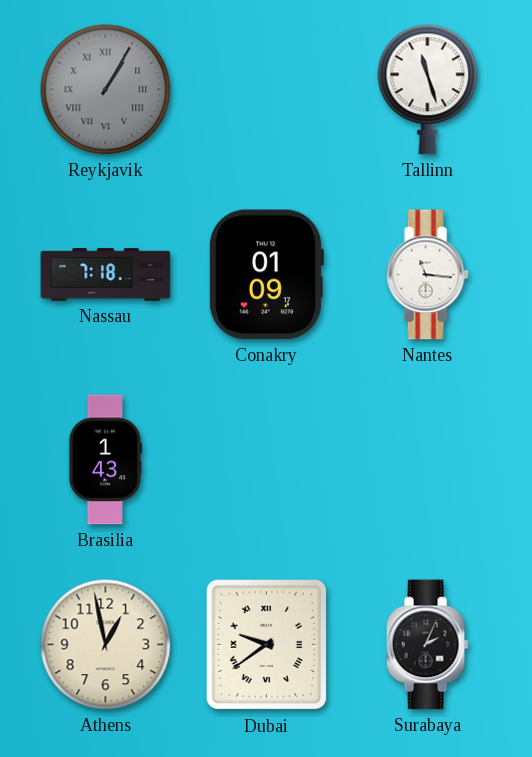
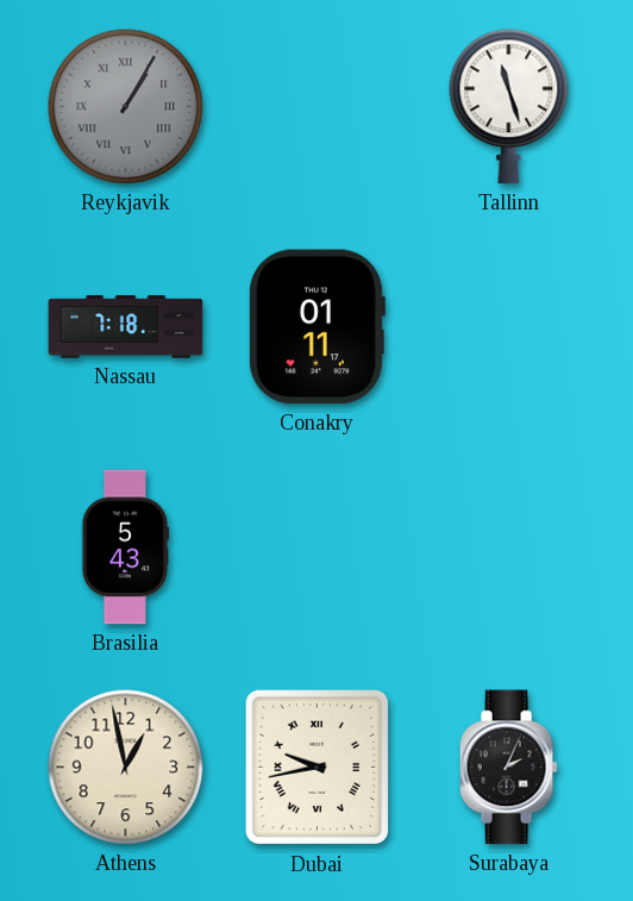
Conakry: 01:09 -> 01:11
Nantes: 11:16 -> none
Brasilia: 1:43 -> 5:43
Dubai: 9:39 -> 9:43
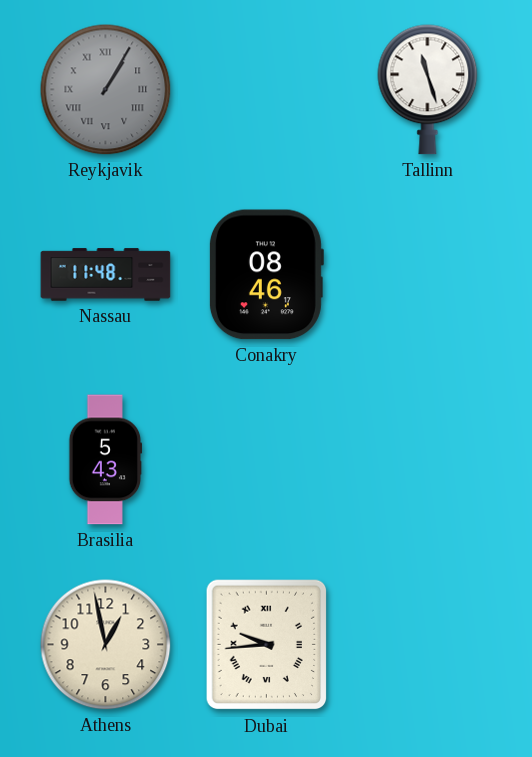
Nassau: 7:18 -> 11:48
Conakry: 01:11 -> 08:46
Dubai: 9:43 -> 9:44
Surabaya: 2:04 -> none
